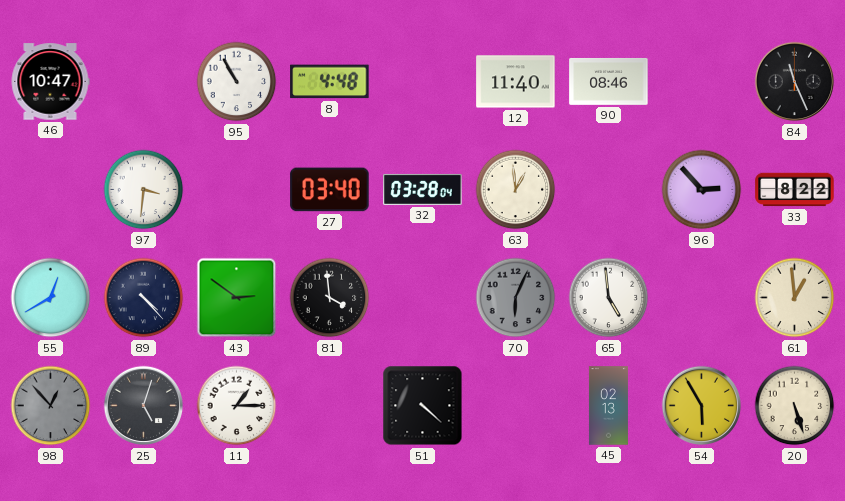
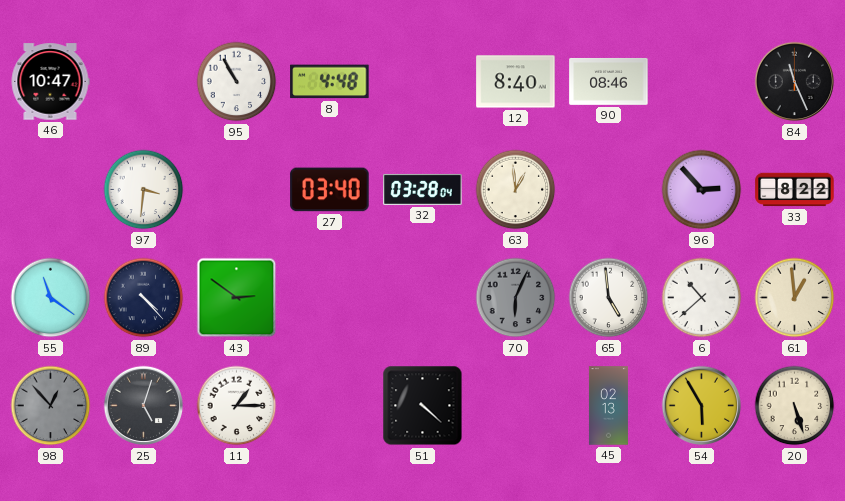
12: 11:40 -> 8:40
55: 12:40 -> 11:21
81: 3:59 -> none
6: none -> 10:38
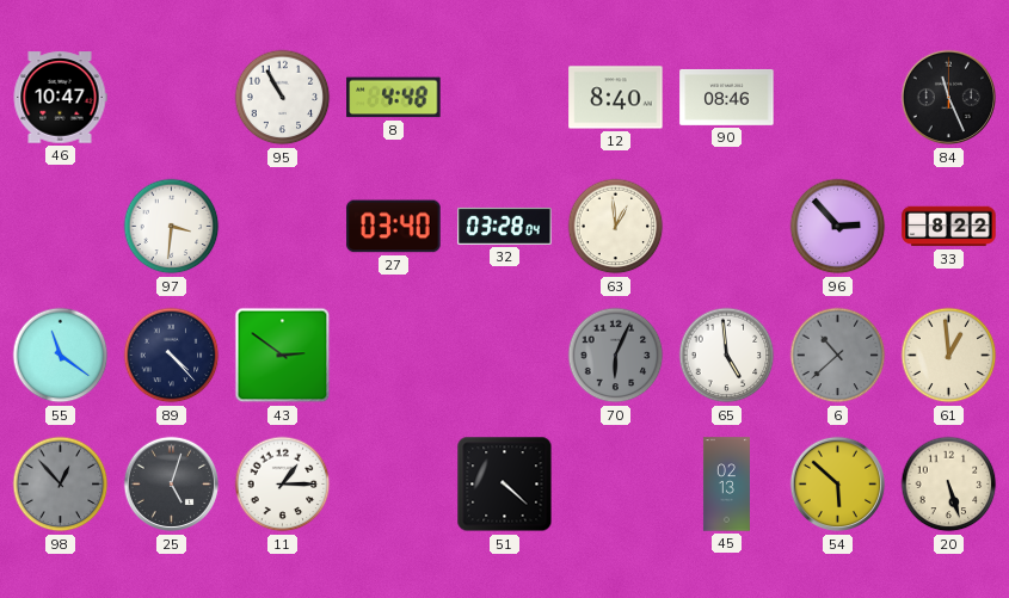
6 dial: white -> grey
54: 5:55 -> 5:52
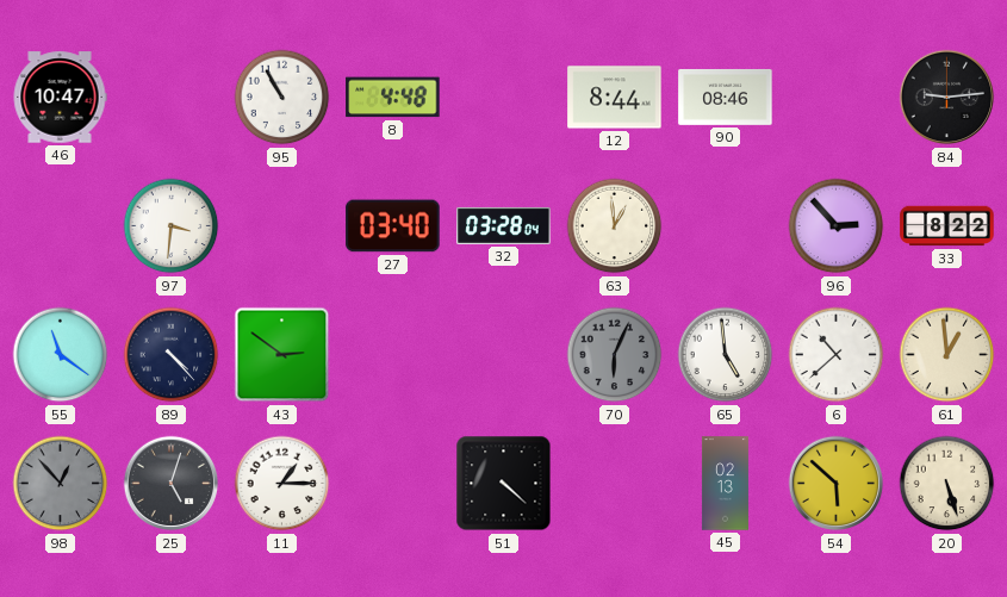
12: 8:40 -> 8:44
84: 11:26 -> 9:14
6 dial: grey -> white
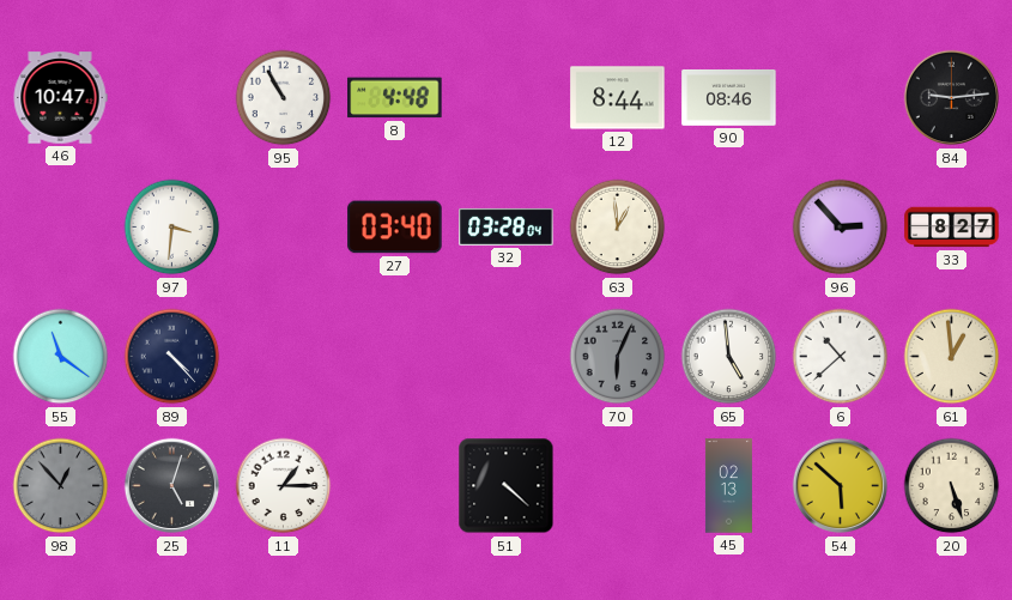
33: 8:22 -> 8:27
43: 2:51 -> none
